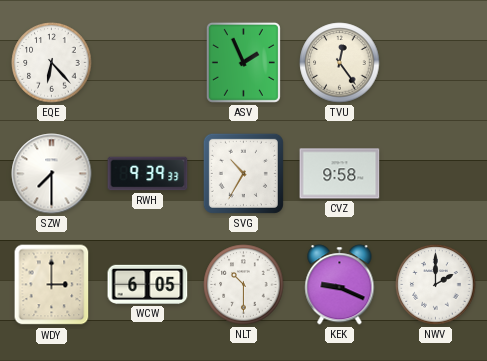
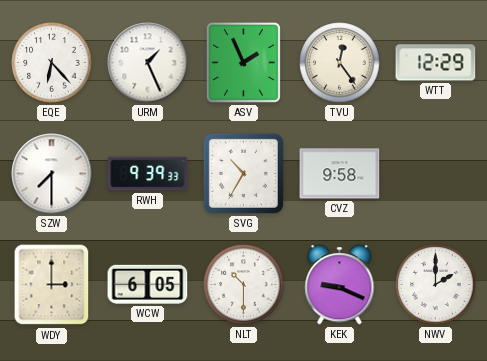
URM: none -> 1:26
WTT: none -> 12:29
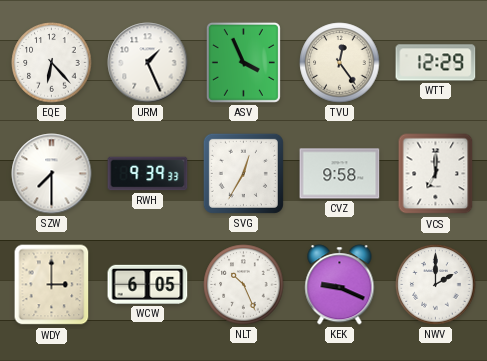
ASV: 1:56 -> 3:56
SVG: 10:35 -> 12:35
VCS: none -> 7:00
NLT: 10:30 -> 10:26
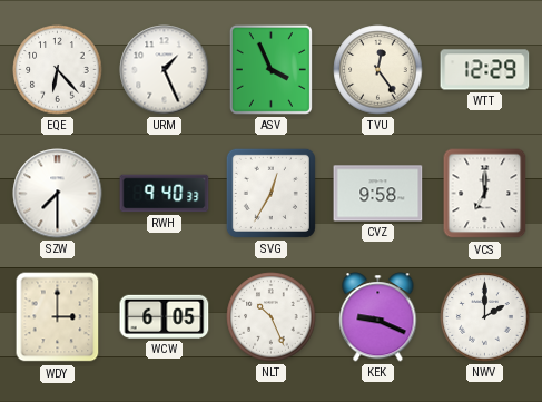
RWH: 9:39 -> 9:40
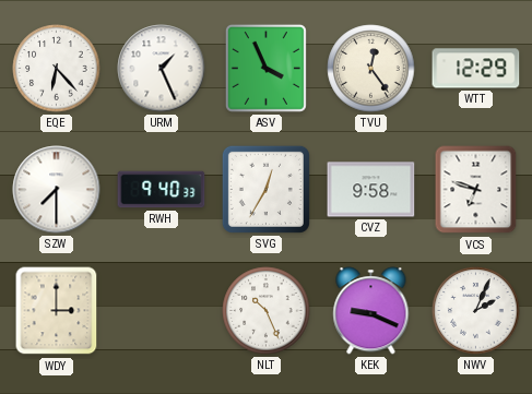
VCS: 7:00 -> 6:48
WCW: 6:05 -> none
NWV: 2:00 -> 2:04
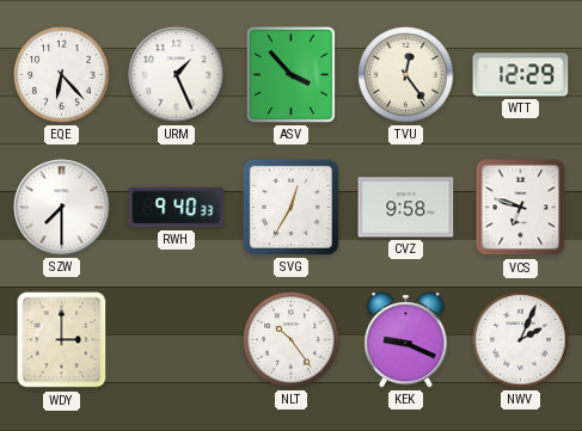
ASV: 3:56 -> 3:53
NLT: 10:26 -> 10:24
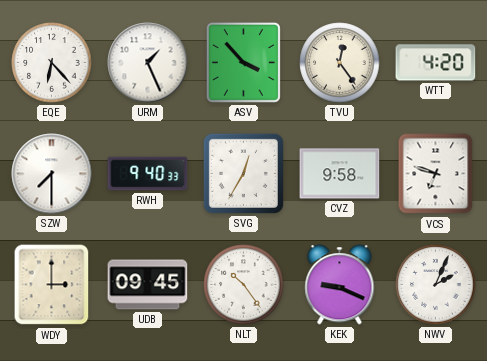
WTT: 12:29 -> 4:20
UDB: none -> 09:45
